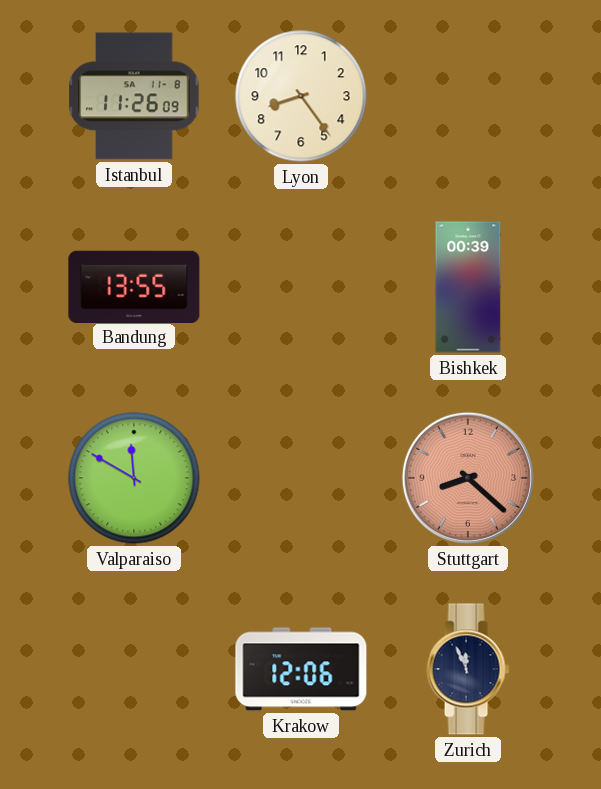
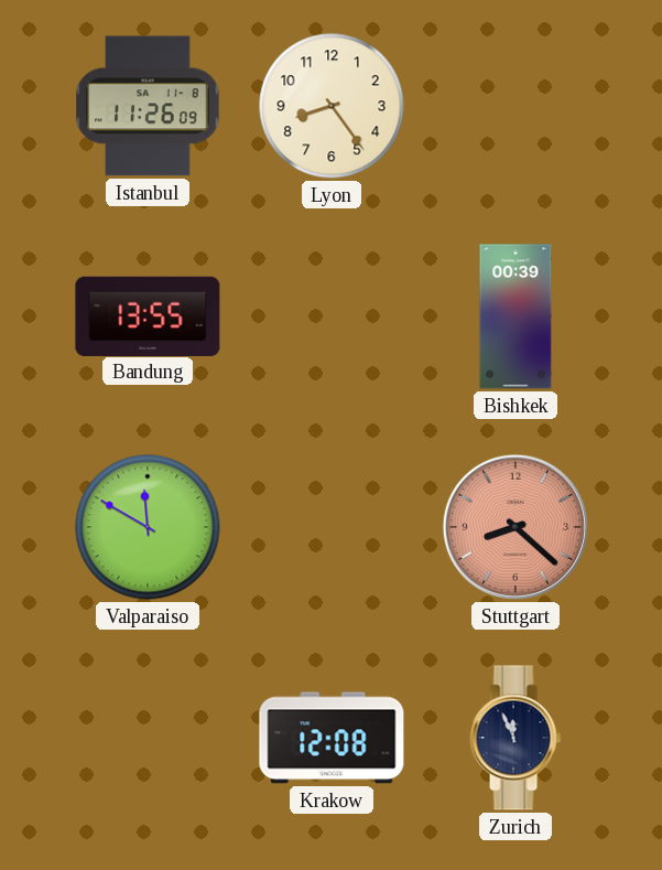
Krakow: 12:06 -> 12:08
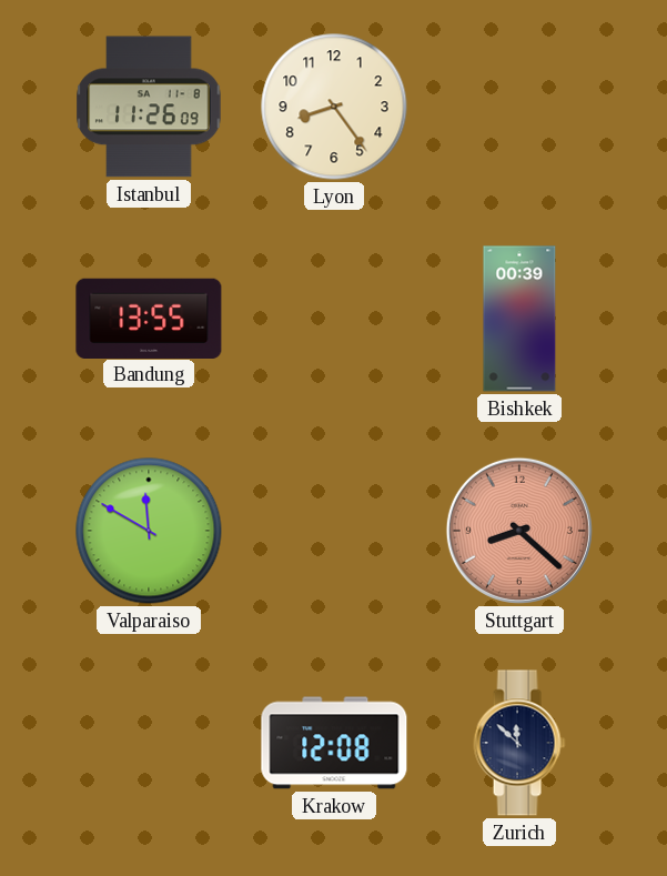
Zurich: 11:56 -> 11:52
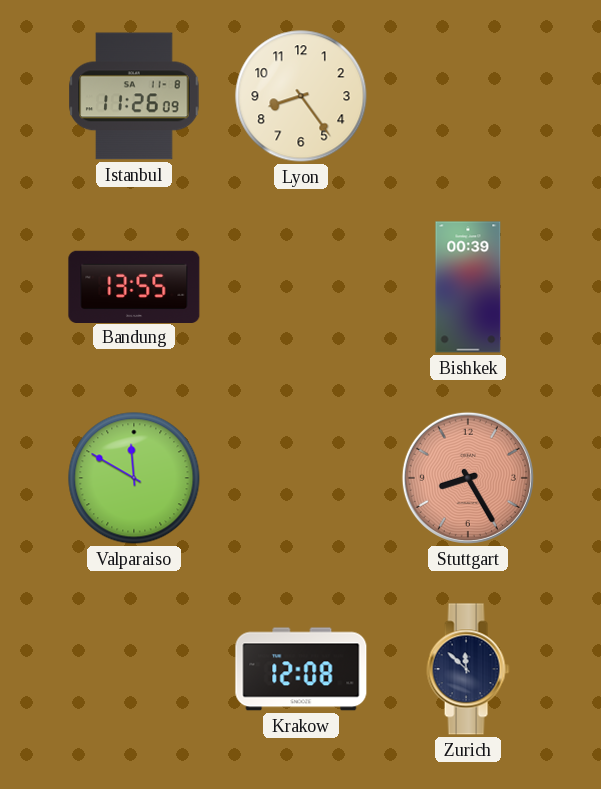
Stuttgart: 8:22 -> 8:25
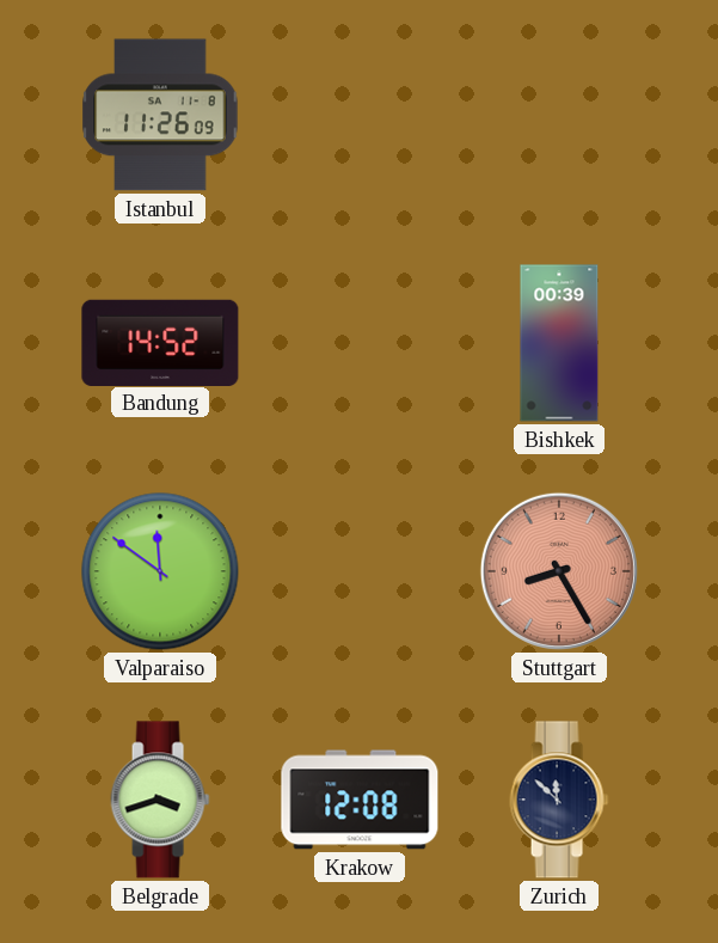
Lyon: 8:24 -> none
Bandung: 13:55 -> 14:52
Valparaiso: 11:50 -> 11:51
Belgrade: none -> 3:42
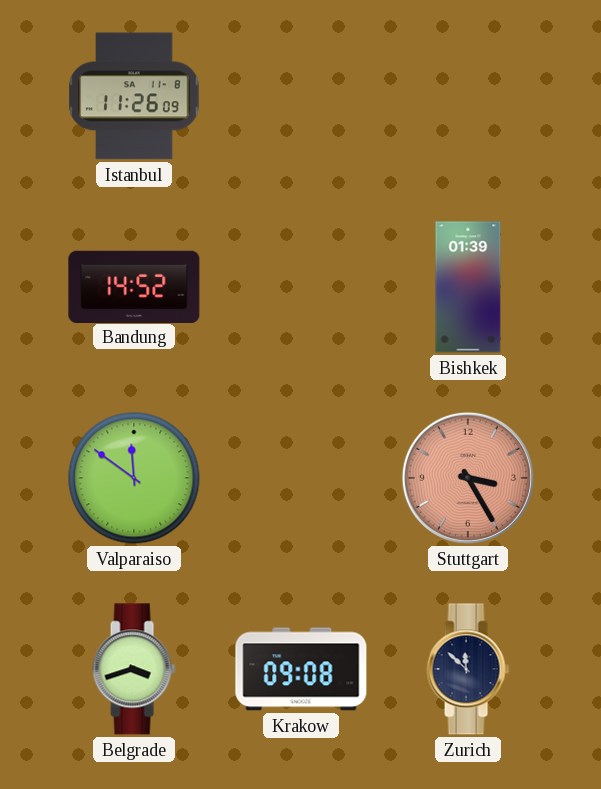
Bishkek: 00:39 -> 01:39
Stuttgart: 8:25 -> 3:25
Krakow: 12:08 -> 09:08
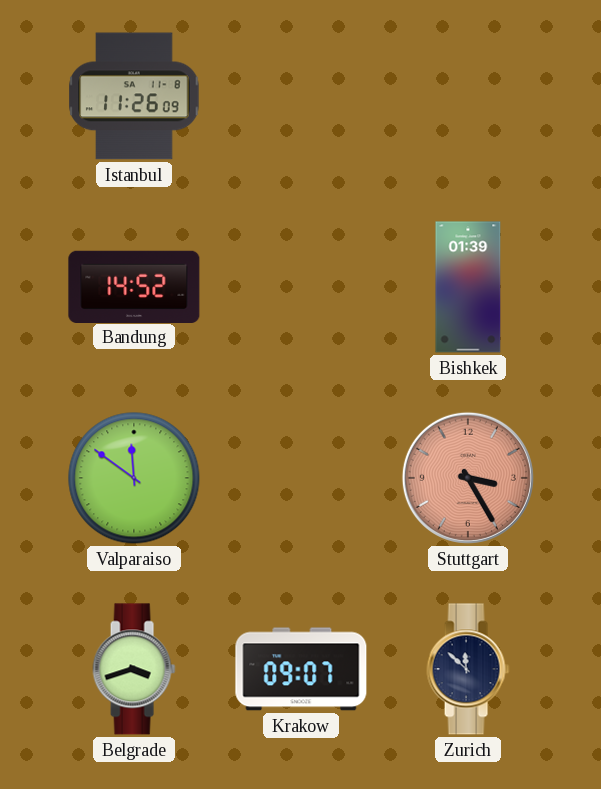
Krakow: 09:08 -> 09:07
